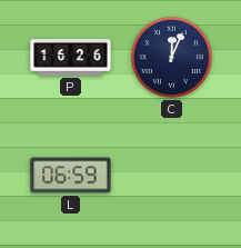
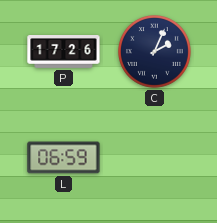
P: 16:26 -> 17:26
C: 12:04 -> 2:04
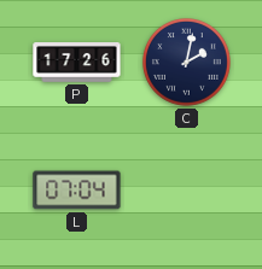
C: 2:04 -> 2:02
L: 06:59 -> 07:04
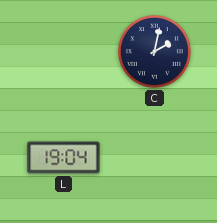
P: 17:26 -> none
L: 07:04 -> 19:04
